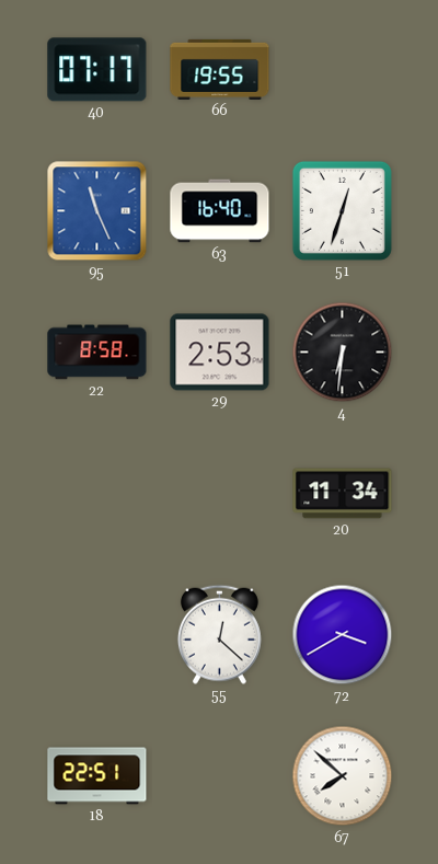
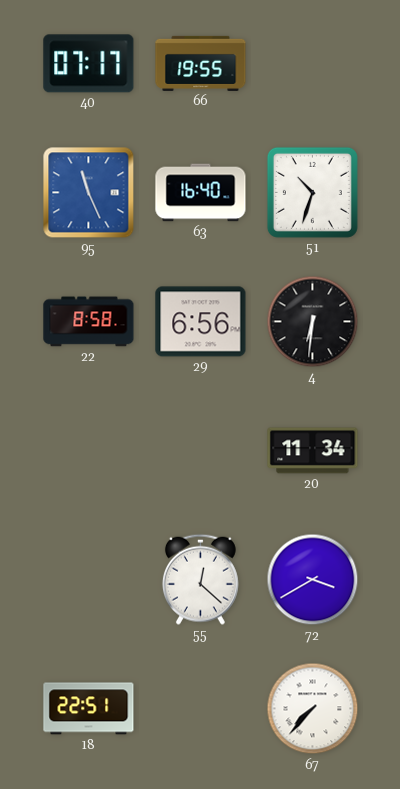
51: 12:33 -> 10:33
29: 2:53 -> 6:56
67: 7:52 -> 7:37
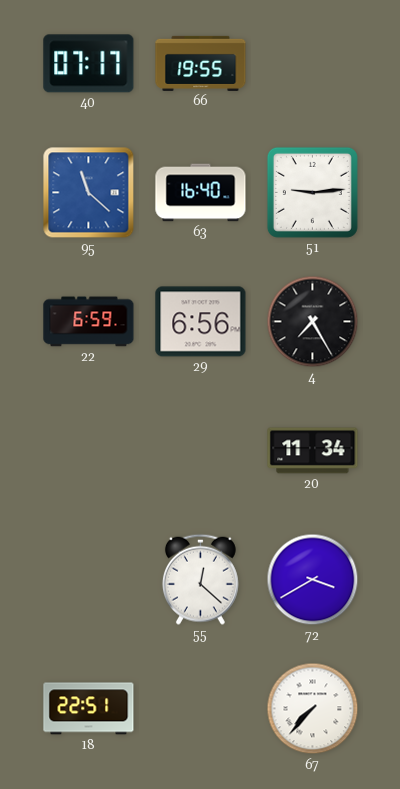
95: 11:26 -> 11:22
51: 10:33 -> 9:14
22: 8:58 -> 6:59
4: 6:31 -> 7:25
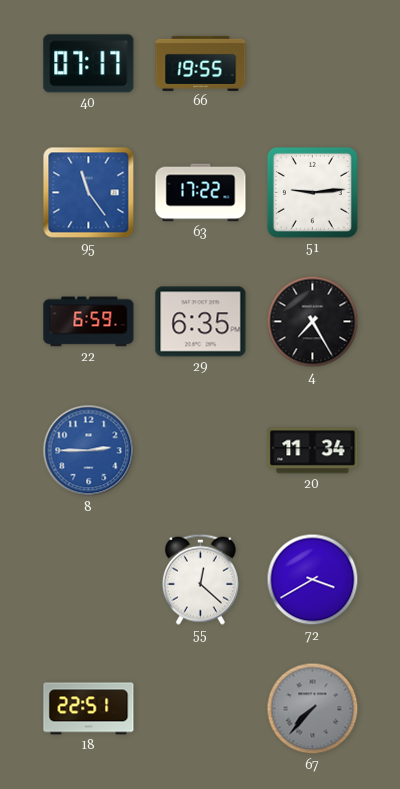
95: 11:22 -> 11:24
63: 16:40 -> 17:22
29: 6:56 -> 6:35
8: none -> 2:45
67 dial: white -> grey
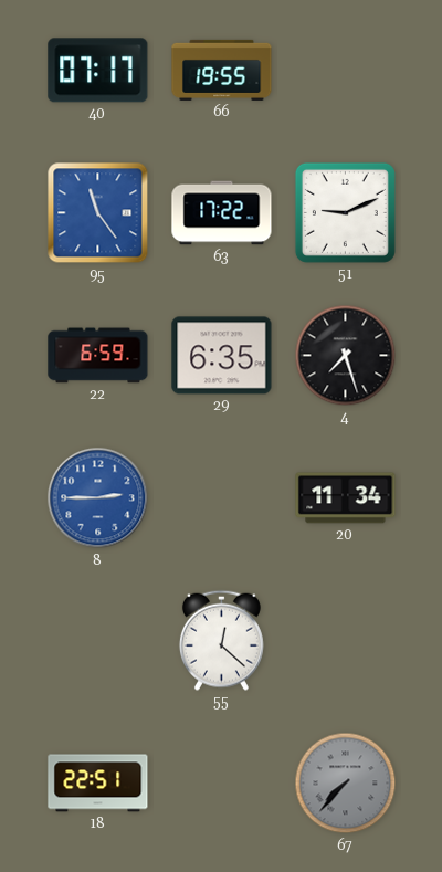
51: 9:14 -> 9:11
4: 7:25 -> 7:27
72: 3:40 -> none
